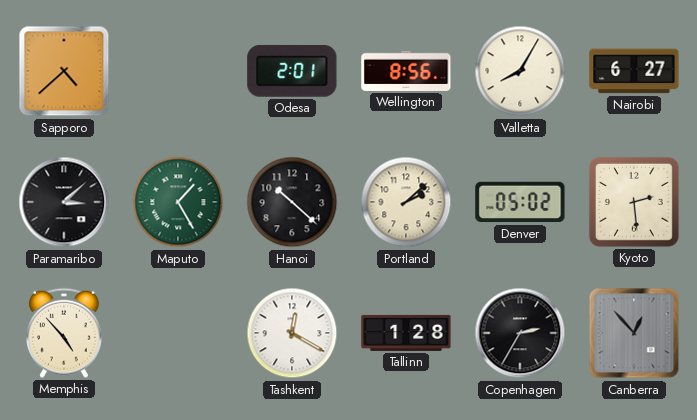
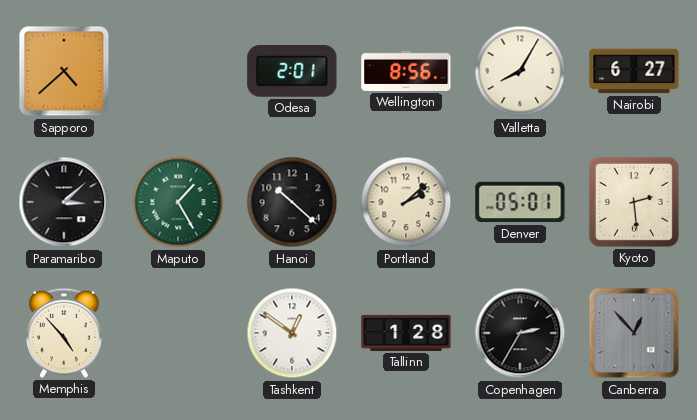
Denver: 05:02 -> 05:01
Tashkent: 12:20 -> 12:51
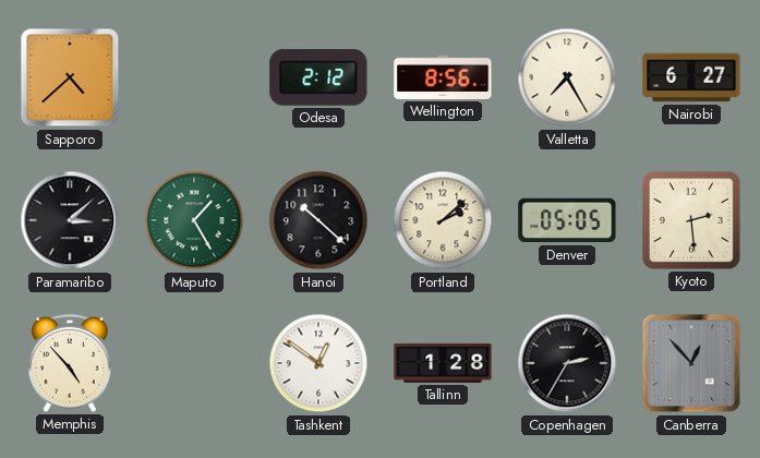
Odesa: 2:01 -> 2:12
Valletta: 8:05 -> 7:25
Denver: 05:01 -> 05:05
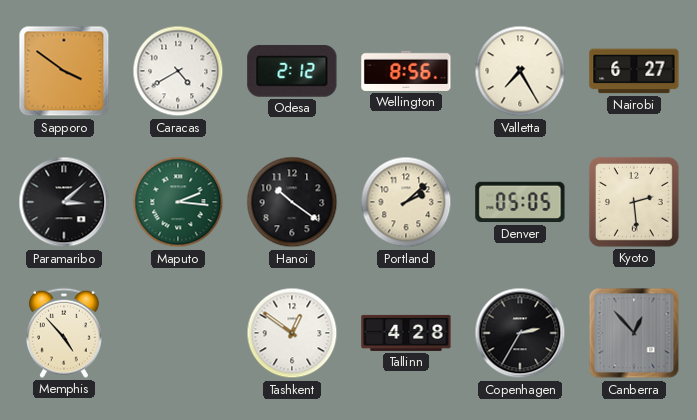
Sapporo: 4:38 -> 3:51
Caracas: none -> 4:40
Maputo: 1:25 -> 2:16
Hanoi: 10:22 -> 10:21
Tallinn: 1:28 -> 4:28
